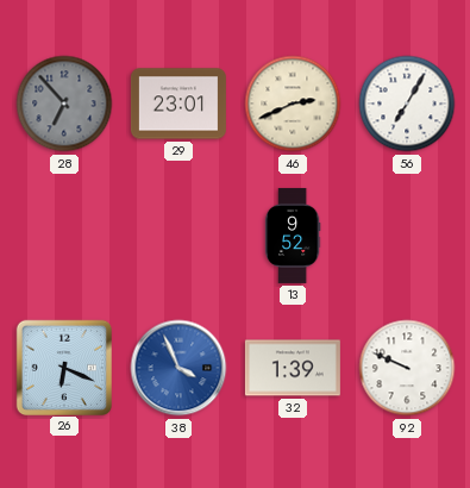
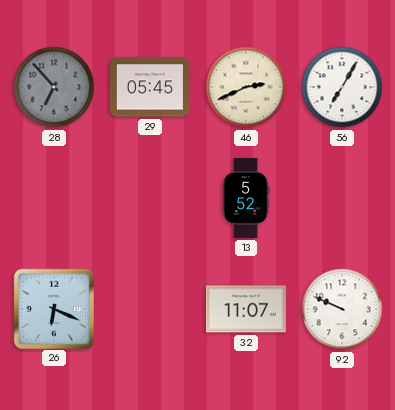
29: 23:01 -> 05:45
13: 9:52 -> 5:52
38: 3:56 -> none
32: 1:39 -> 11:07
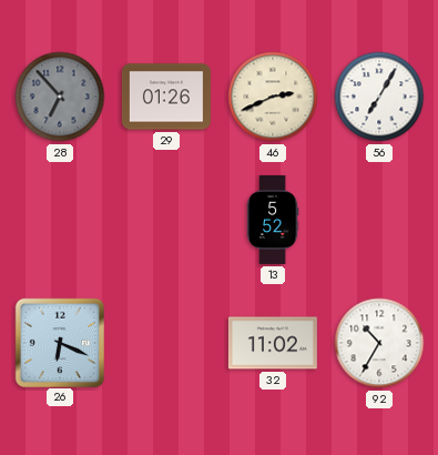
29: 05:45 -> 01:26
32: 11:07 -> 11:02
92: 9:49 -> 10:35
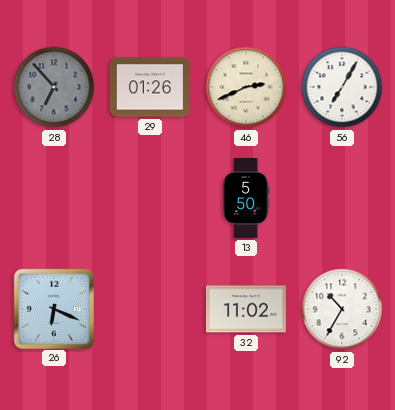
13: 5:52 -> 5:50
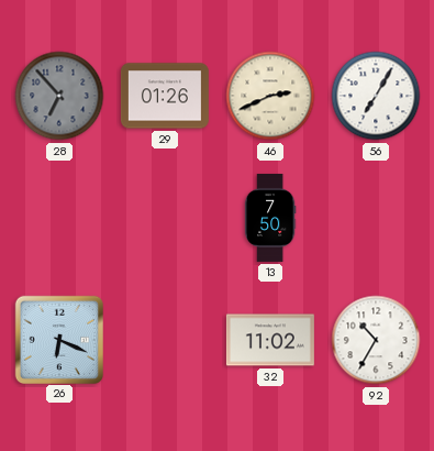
13: 5:50 -> 7:50
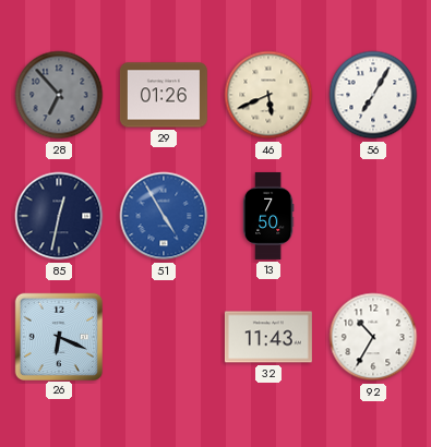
46: 2:41 -> 5:41
85: none -> 12:32
51: none -> 4:55
32: 11:02 -> 11:43
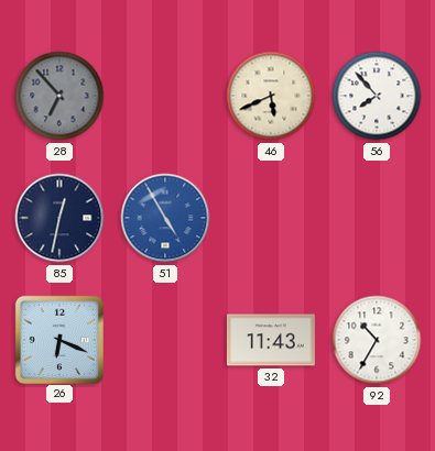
29: 01:26 -> none
56: 7:05 -> 7:53
13: 7:50 -> none
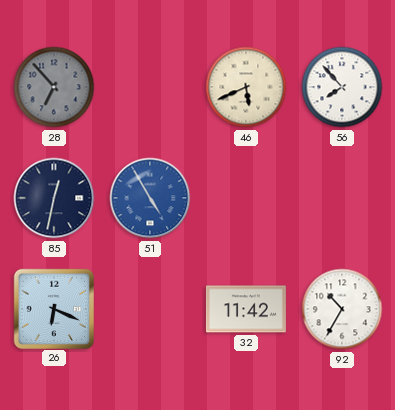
32: 11:43 -> 11:42
